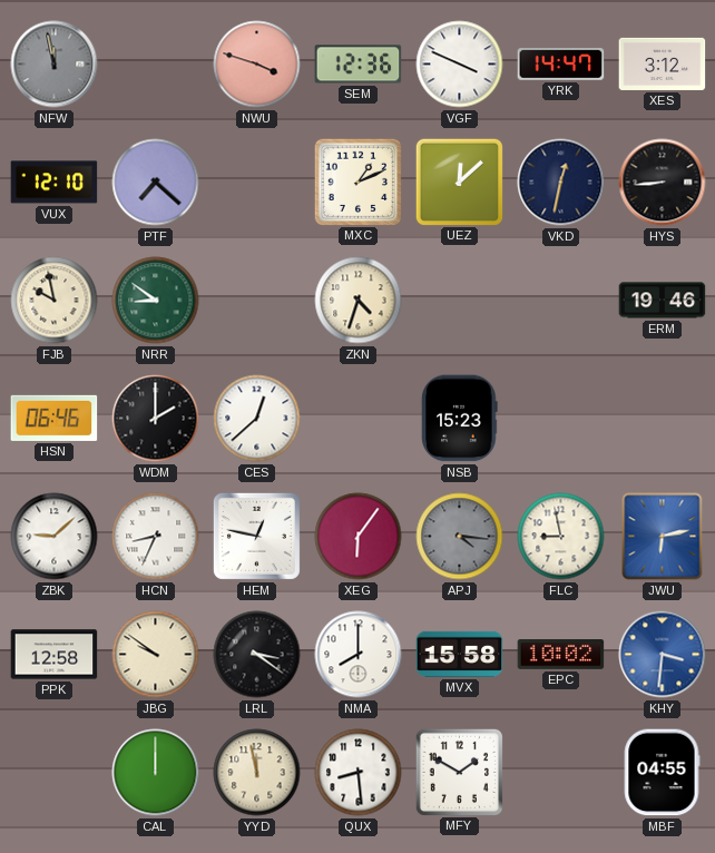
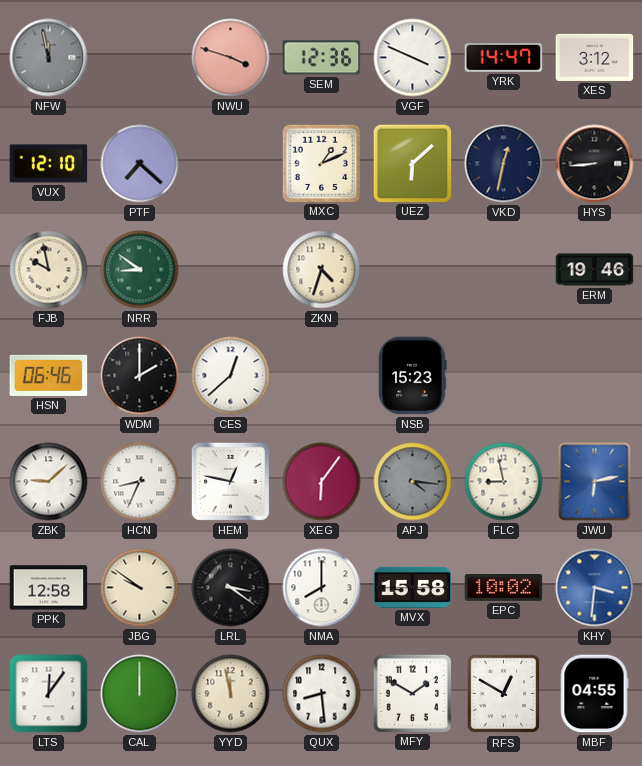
UEZ: 12:08 -> 6:08
LTS: none -> 12:06
RFS: none -> 12:50
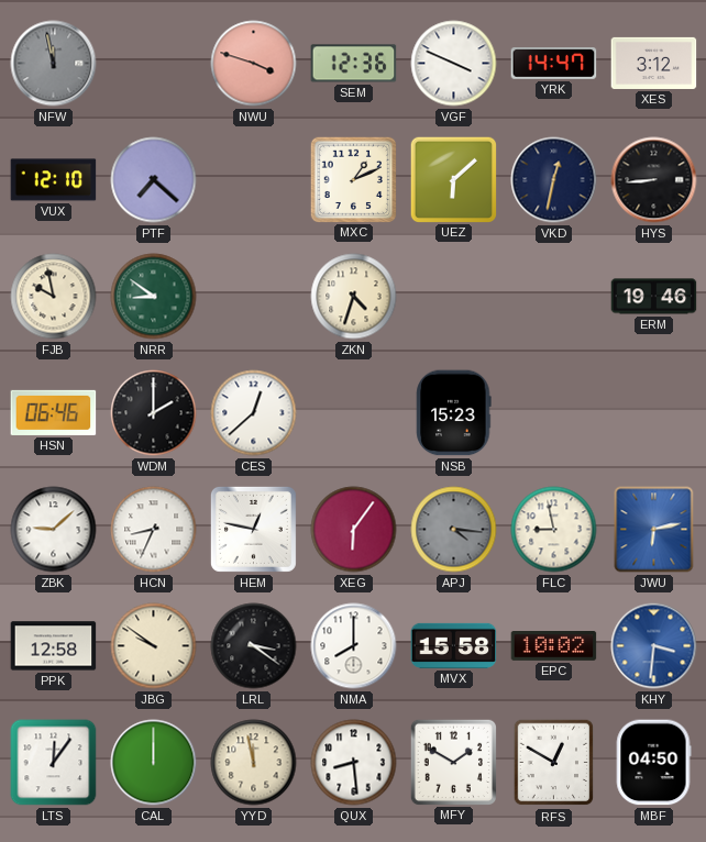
MBF: 04:55 -> 04:50
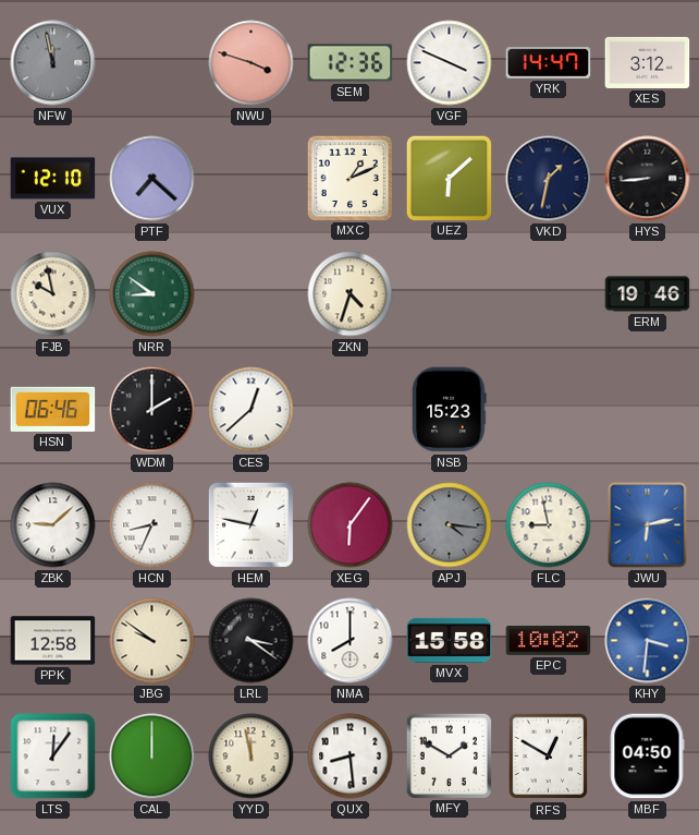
VKD: 12:32 -> 1:32
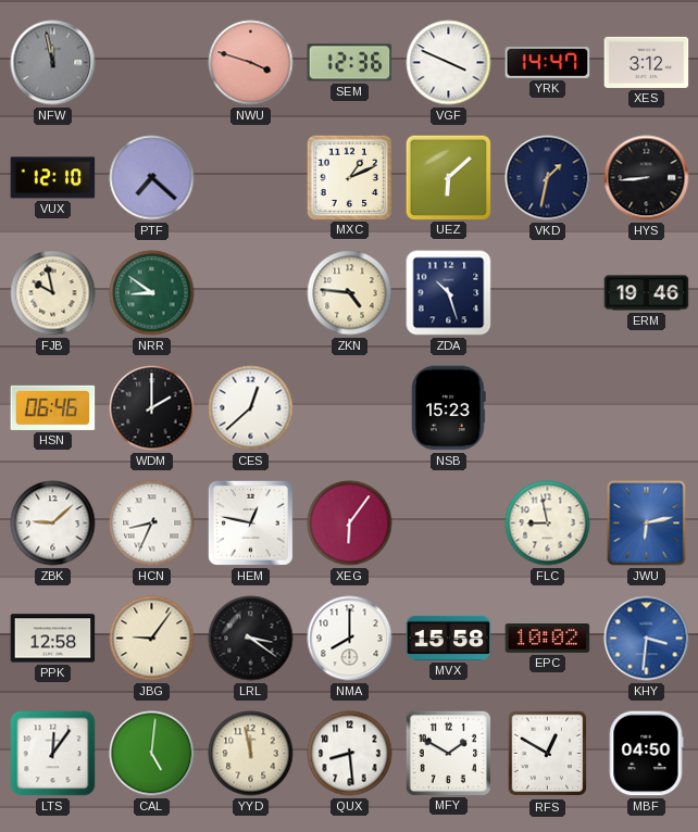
ZKN: 4:33 -> 4:46
ZDA: none -> 10:27
APJ: 4:16 -> none
JBG: 9:51 -> 9:06
CAL: 12:00 -> 5:01
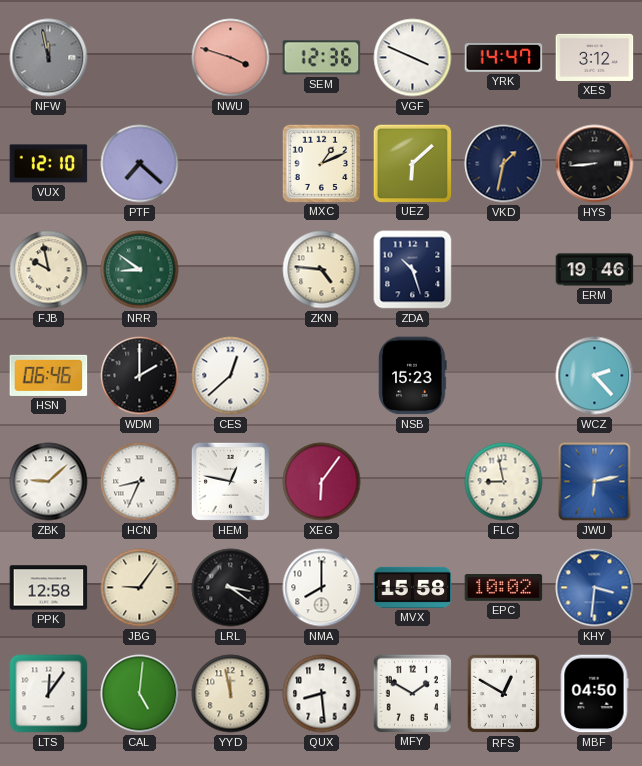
WCZ: none -> 2:23
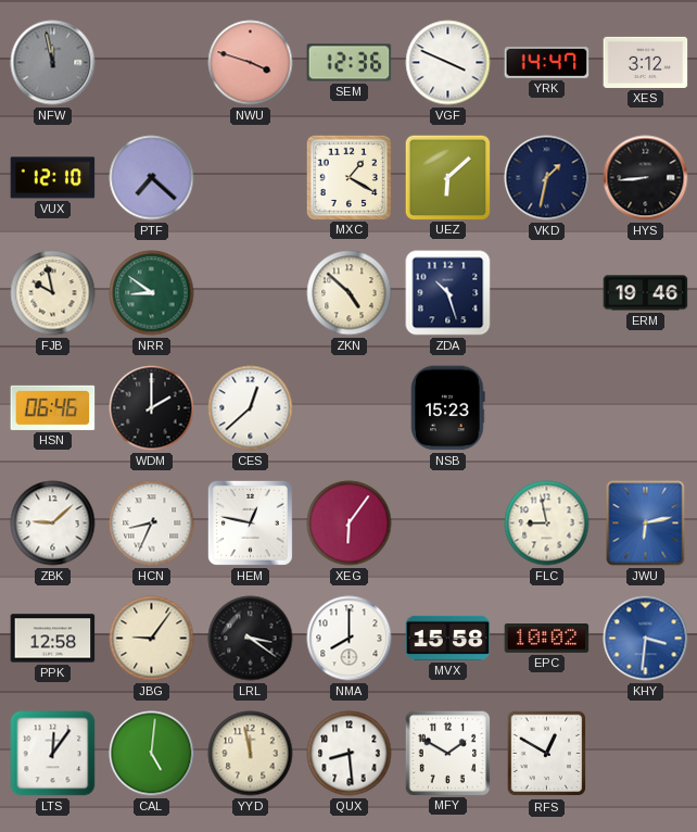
MXC: 1:11 -> 1:20
ZKN: 4:46 -> 4:52
WCZ: 2:23 -> none
MBF: 04:50 -> none
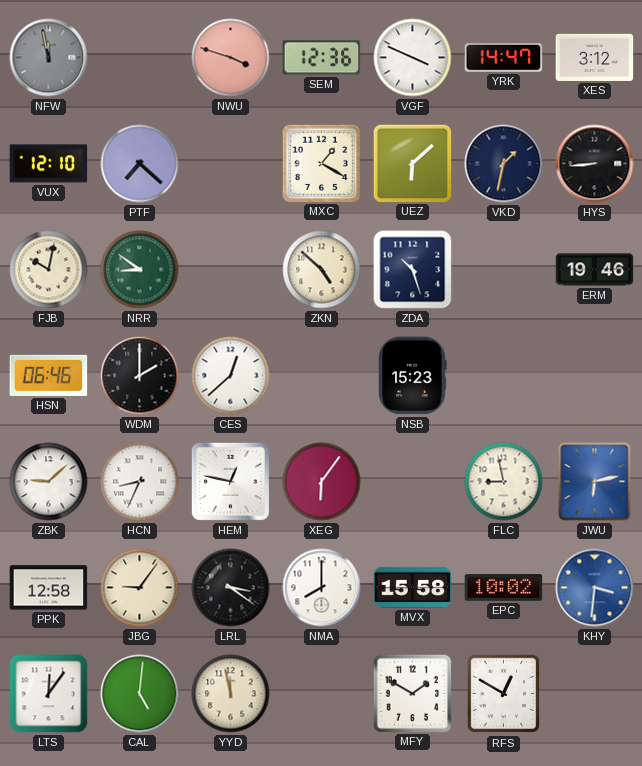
FJB: 9:58 -> 10:02
QUX: 8:29 -> none
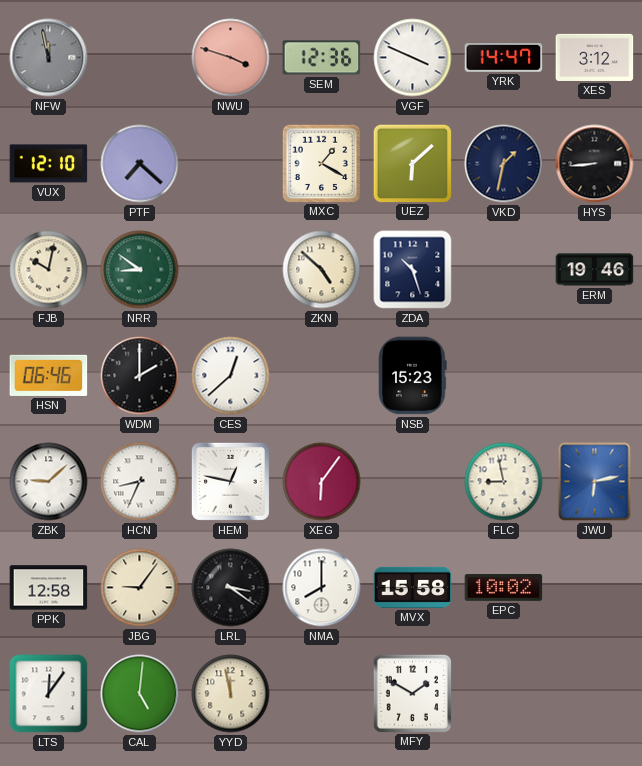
KHY: 3:31 -> none
RFS: 12:50 -> none
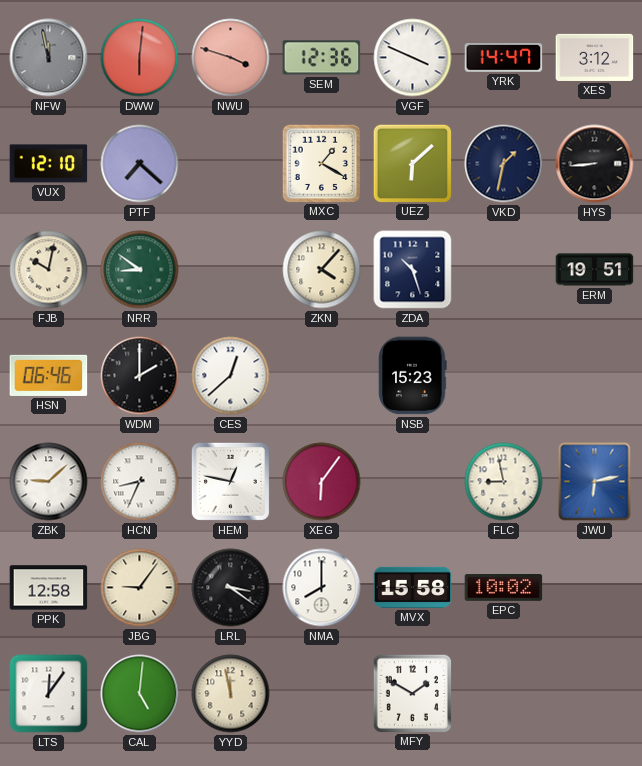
DWW: none -> 6:01
ZKN: 4:52 -> 4:07
ERM: 19:46 -> 19:51
